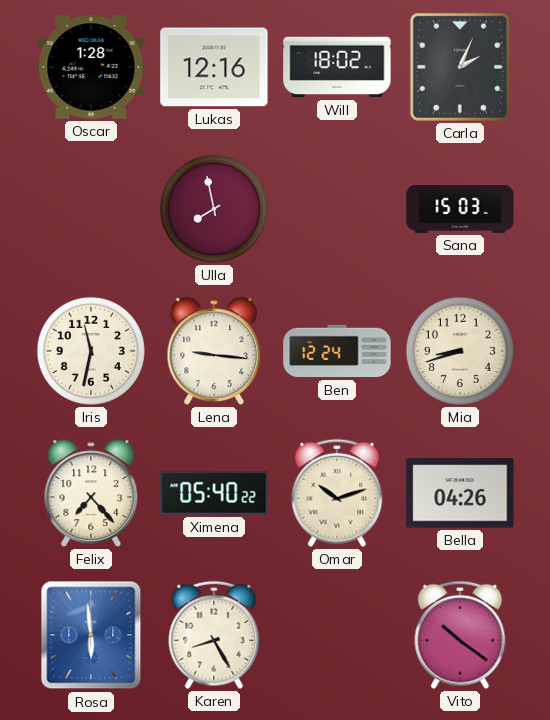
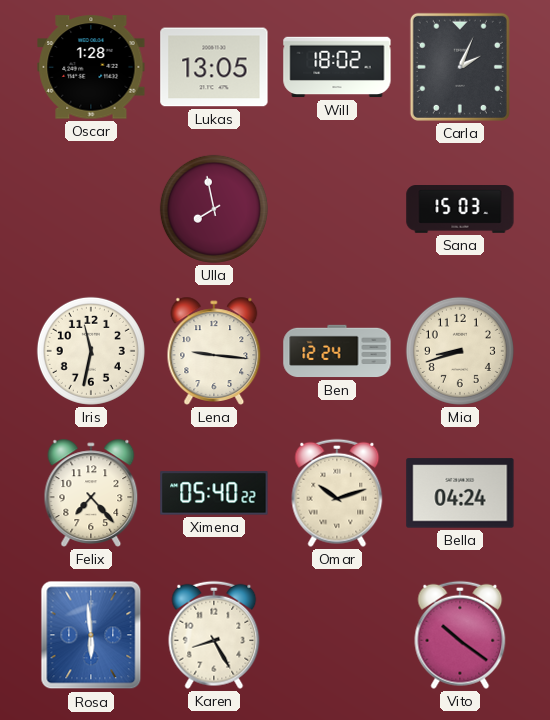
Lukas: 12:16 -> 13:05
Bella: 04:26 -> 04:24
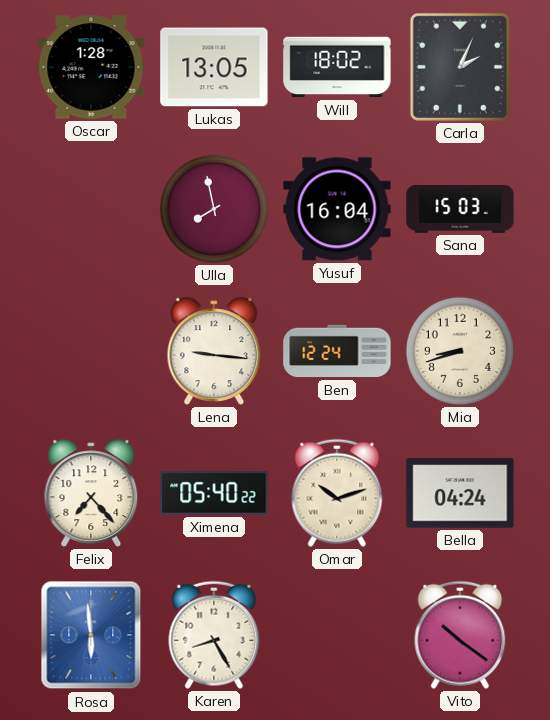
Yusuf: none -> 16:04
Iris: 11:32 -> none
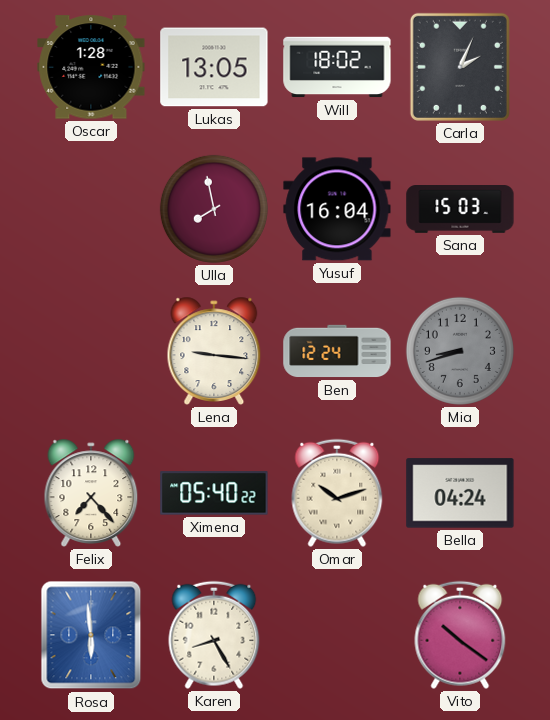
Mia dial: cream -> grey
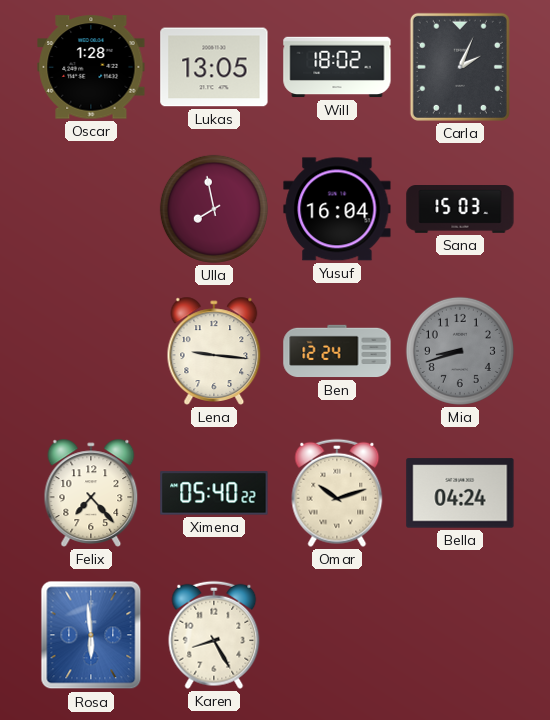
Vito: 10:21 -> none
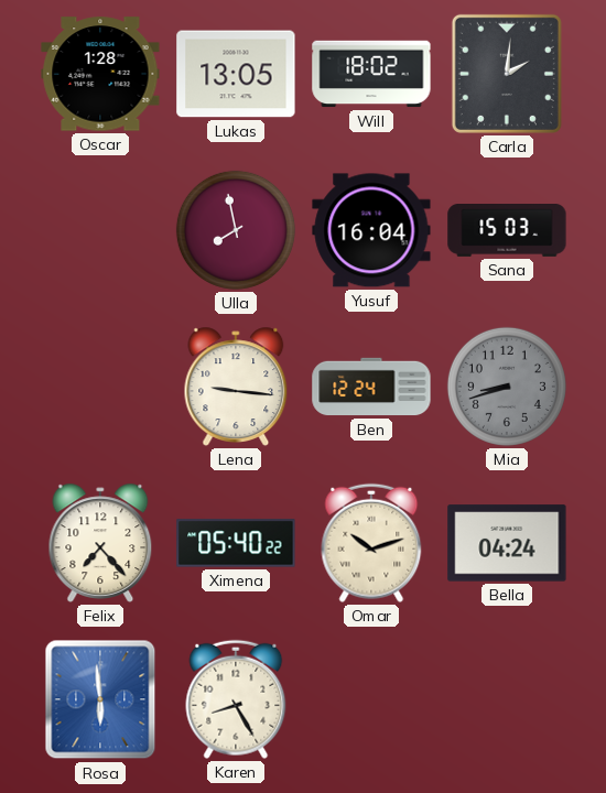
Carla: 2:04 -> 2:01
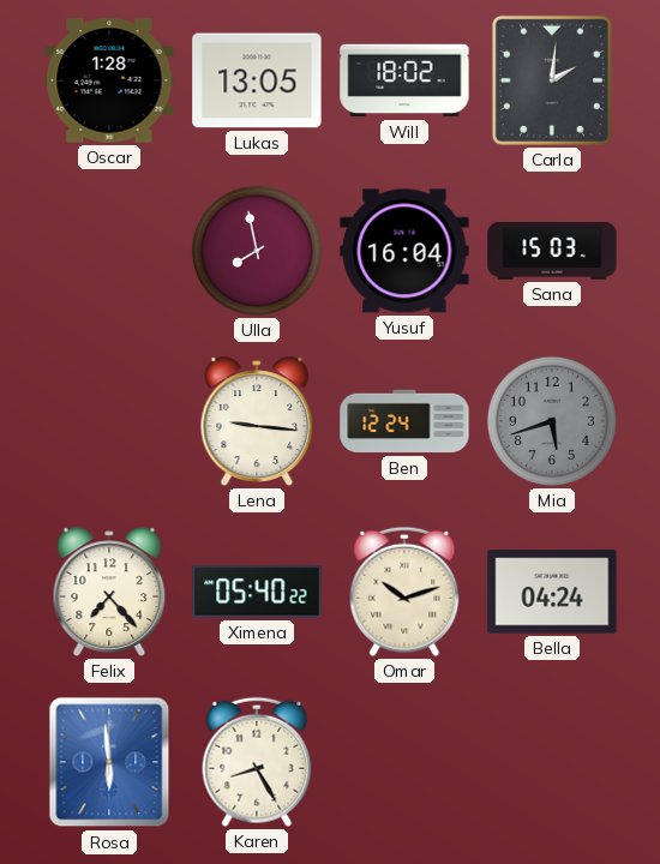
Mia: 8:42 -> 5:42
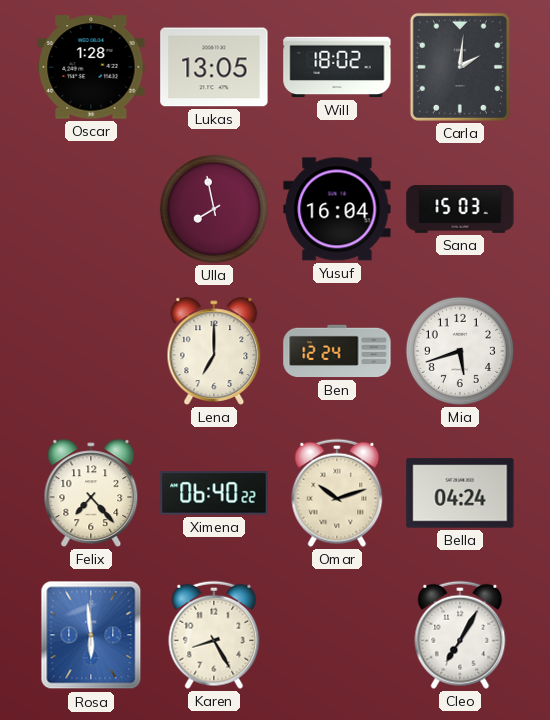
Lena: 9:16 -> 7:00
Mia dial: grey -> white
Ximena: 05:40 -> 06:40
Cleo: none -> 7:05
